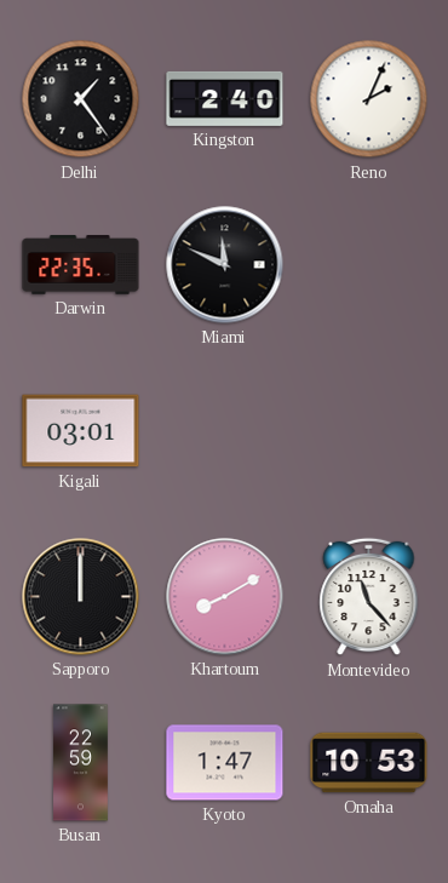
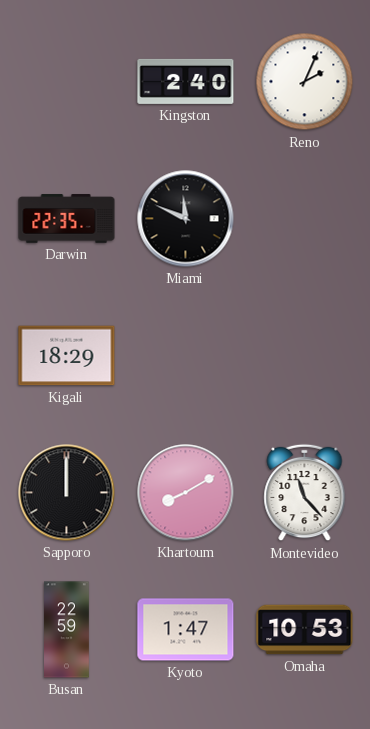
Delhi: 1:24 -> none
Kigali: 03:01 -> 18:29
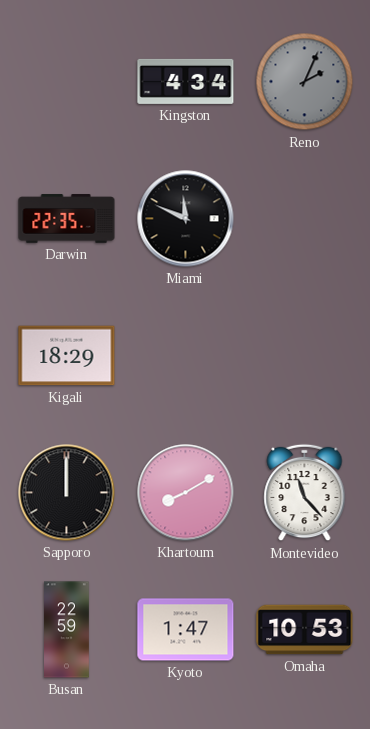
Kingston: 2:40 -> 4:34
Reno dial: white -> grey
